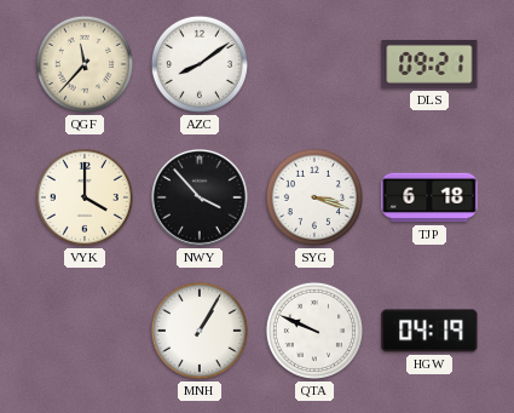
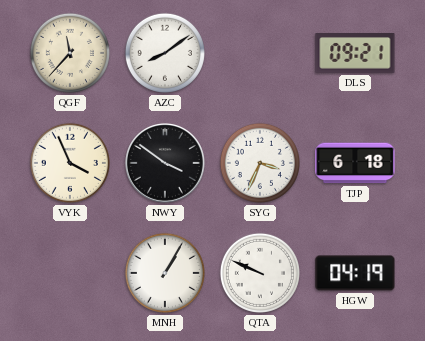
VYK: 4:00 -> 3:56
NWY: 3:53 -> 3:51
SYG: 3:18 -> 3:34
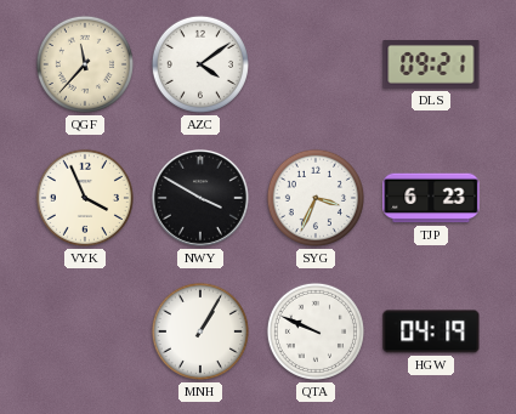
AZC: 8:09 -> 4:09
NWY: 3:51 -> 3:50
TJP: 6:18 -> 6:23
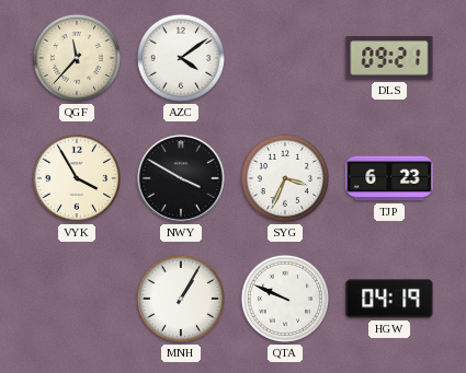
VYK: 3:56 -> 3:55
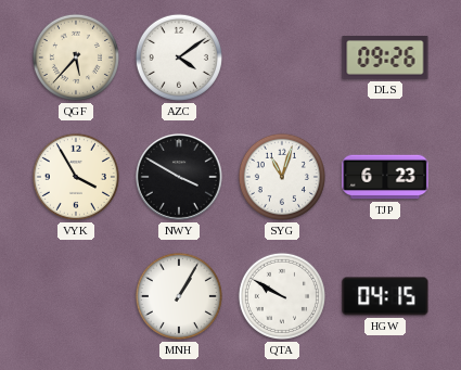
QGF: 11:37 -> 5:37
DLS: 09:21 -> 09:26
SYG: 3:34 -> 11:03
QTA: 9:49 -> 9:50
HGW: 04:19 -> 04:15
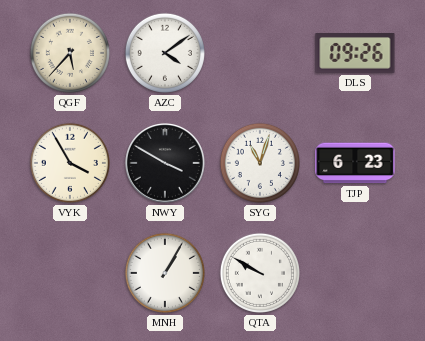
HGW: 04:15 -> none
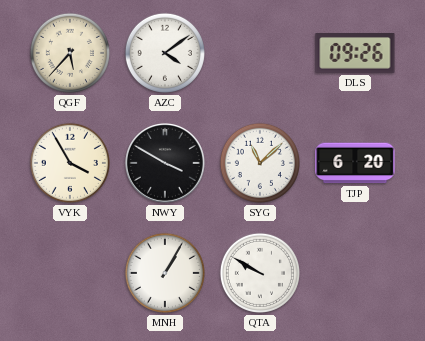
SYG: 11:03 -> 11:08
TJP: 6:23 -> 6:20
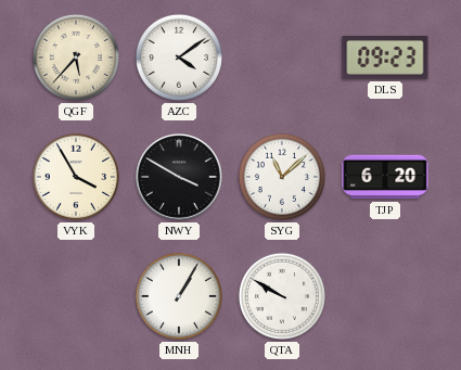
DLS: 09:26 -> 09:23
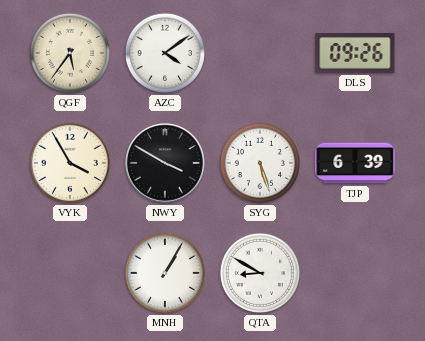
QGF: 5:37 -> 5:36
DLS: 09:23 -> 09:26
SYG: 11:08 -> 5:27
TJP: 6:20 -> 6:39
QTA: 9:50 -> 8:50
